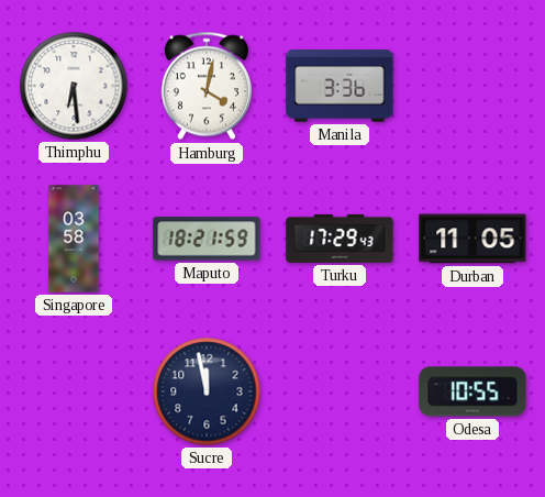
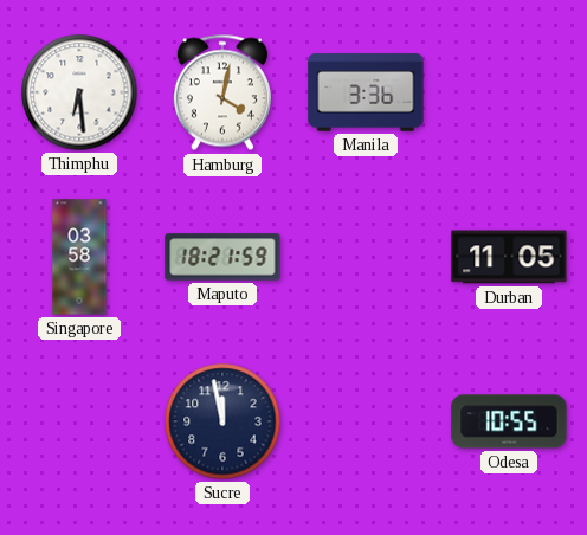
Turku: 17:29 -> none
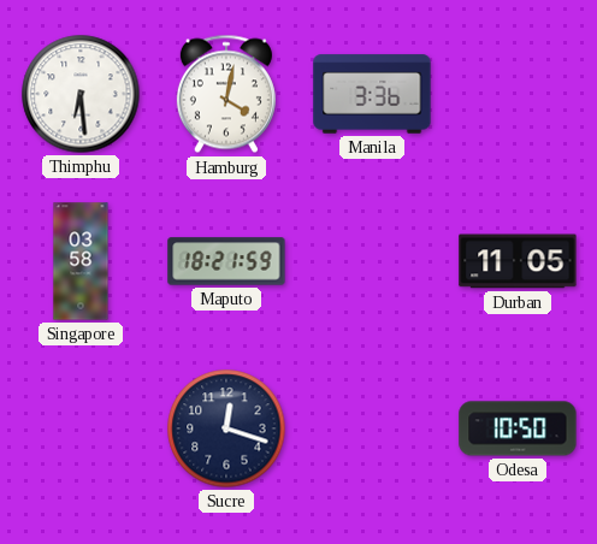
Sucre: 11:58 -> 12:18
Odesa: 10:55 -> 10:50
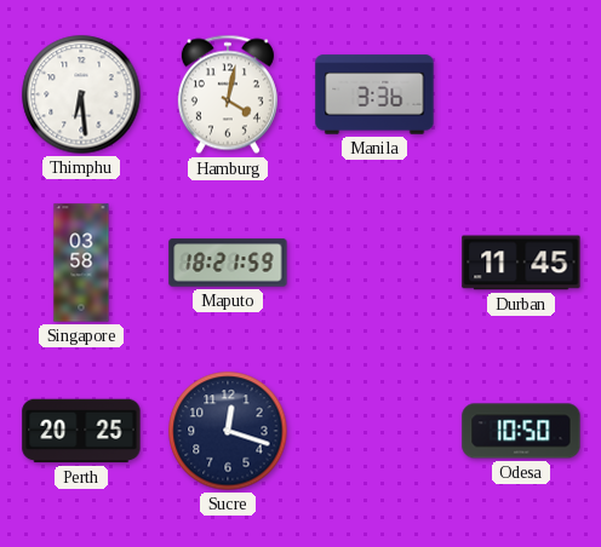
Durban: 11:05 -> 11:45
Perth: none -> 20:25
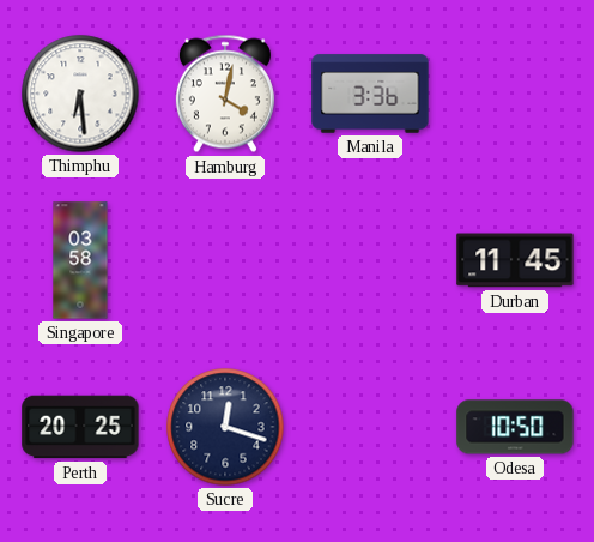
Maputo: 18:21 -> none
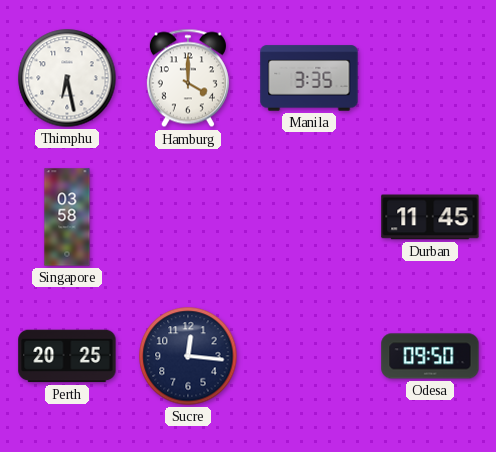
Thimphu: 6:29 -> 6:28
Hamburg: 4:02 -> 4:00
Manila: 3:36 -> 3:35
Sucre: 12:18 -> 12:16
Odesa: 10:50 -> 09:50
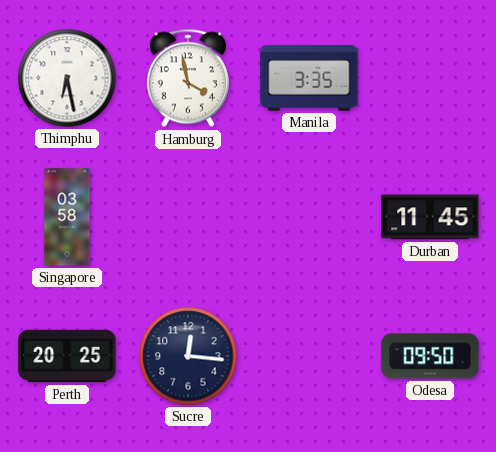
Hamburg: 4:00 -> 3:58
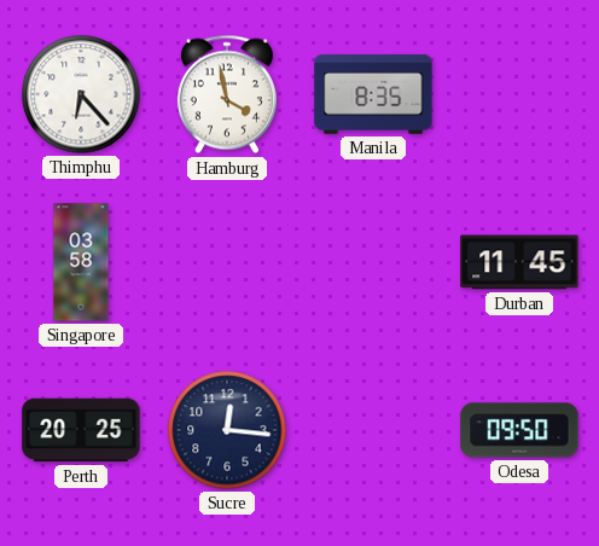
Thimphu: 6:28 -> 6:23
Manila: 3:35 -> 8:35
